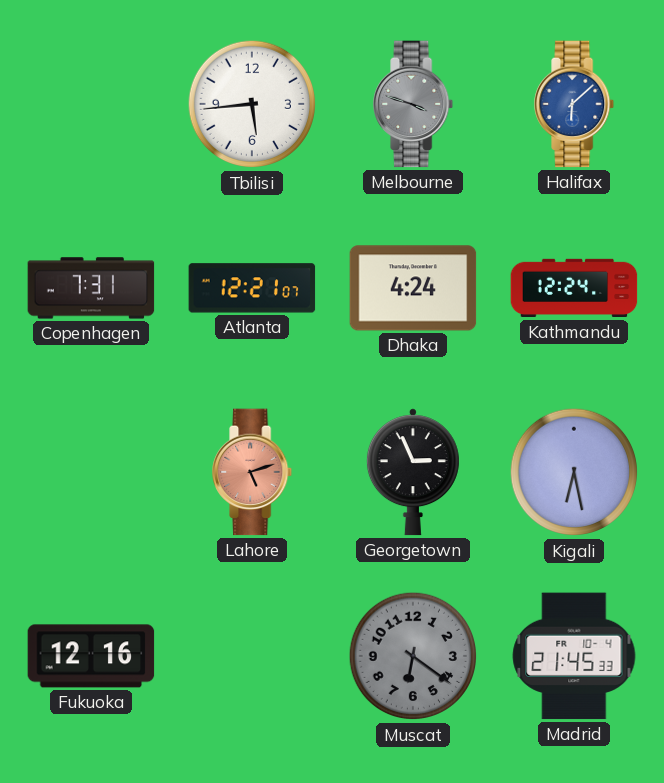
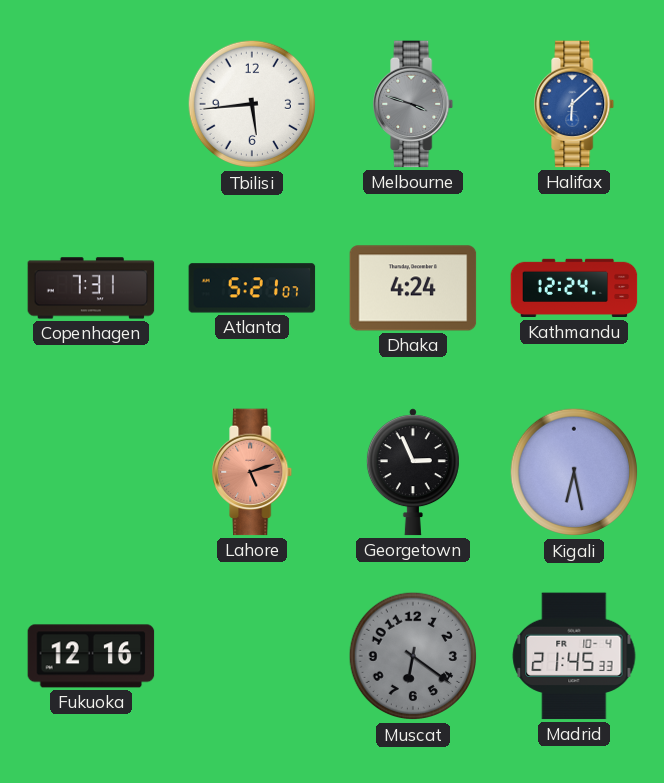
Atlanta: 12:21 -> 5:21
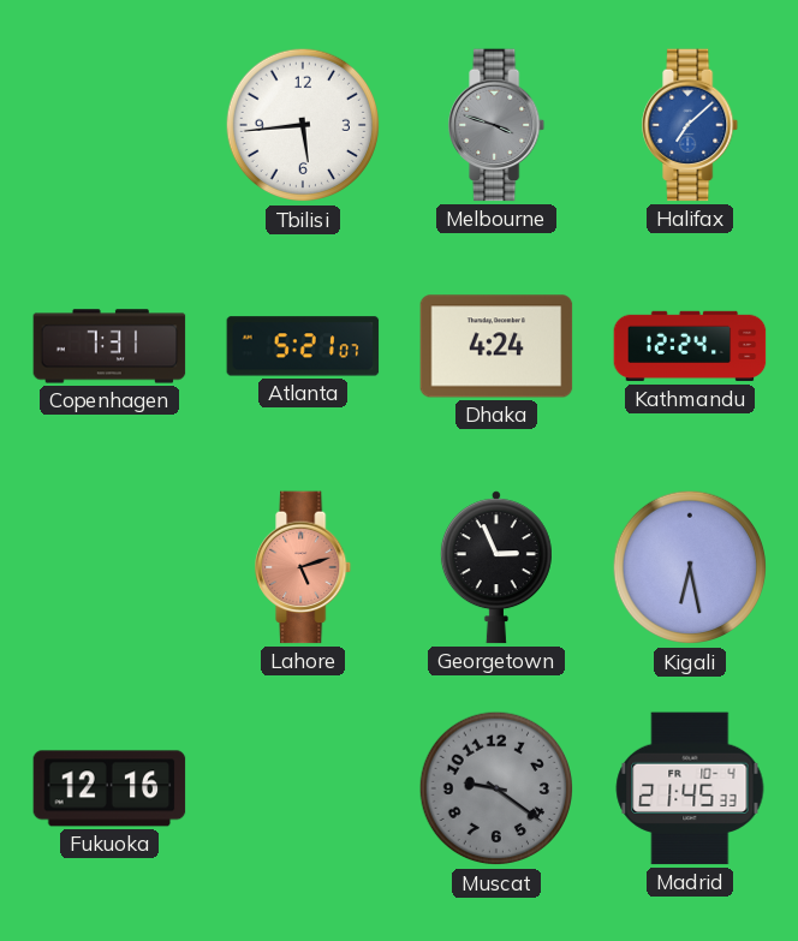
Halifax: 6:08 -> 7:08
Muscat: 6:21 -> 9:21
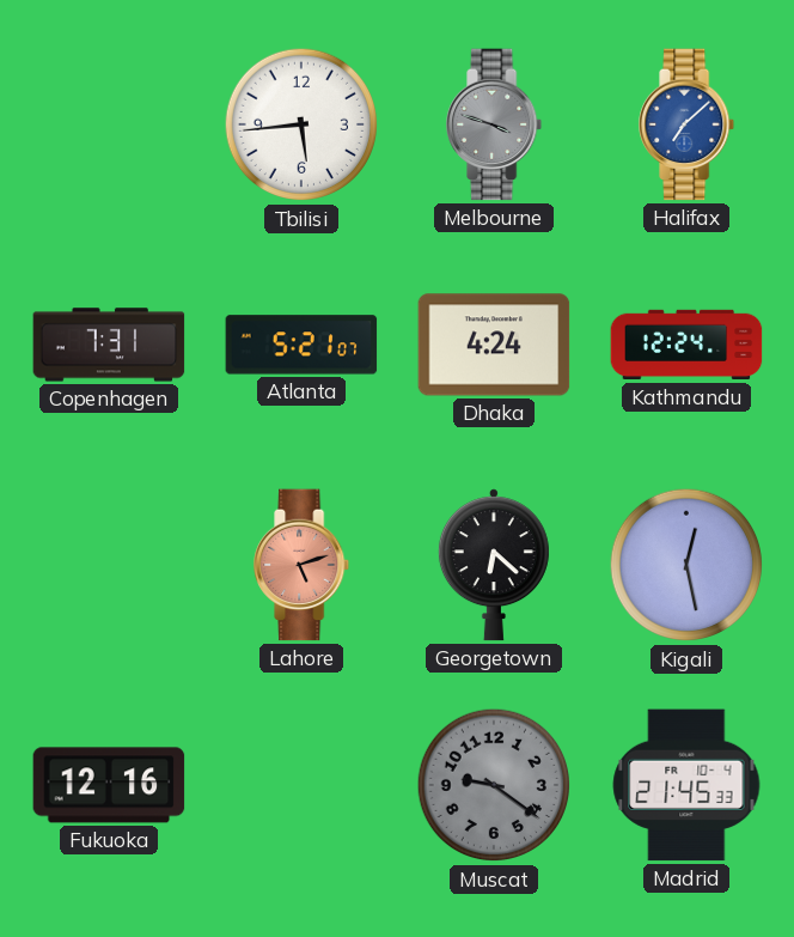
Georgetown: 2:56 -> 6:22
Kigali: 6:28 -> 12:28
